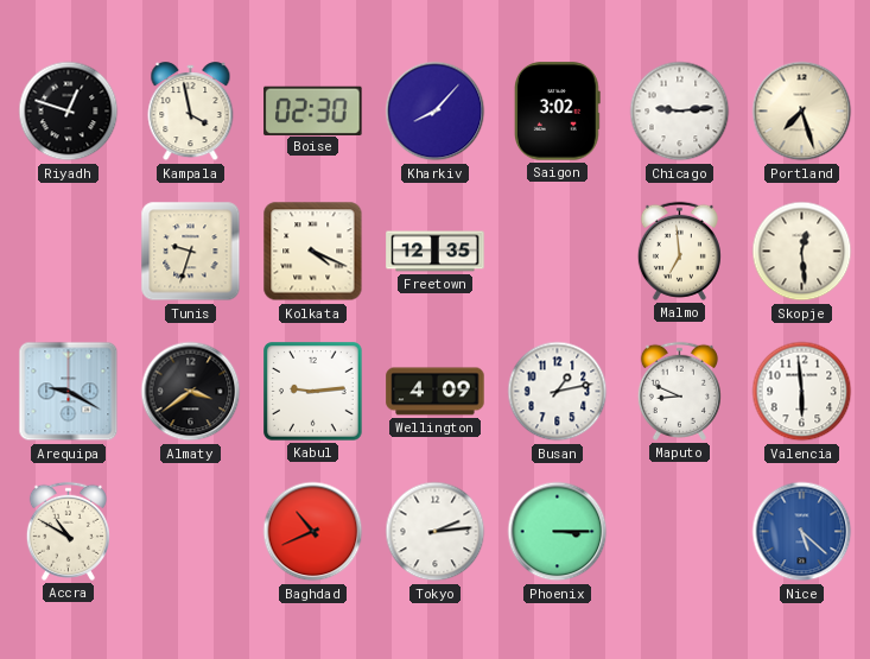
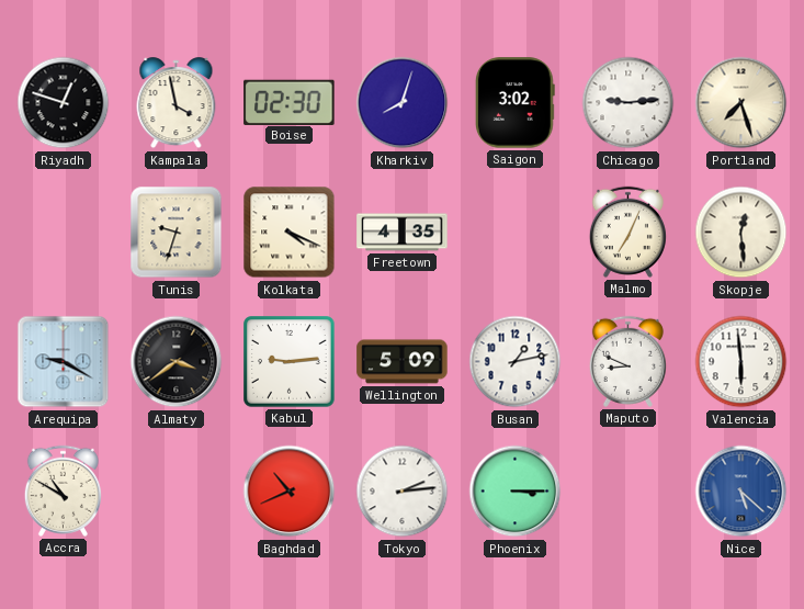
Kharkiv: 8:07 -> 8:03
Freetown: 12:35 -> 4:35
Malmo: 6:59 -> 7:04
Wellington: 4:09 -> 5:09
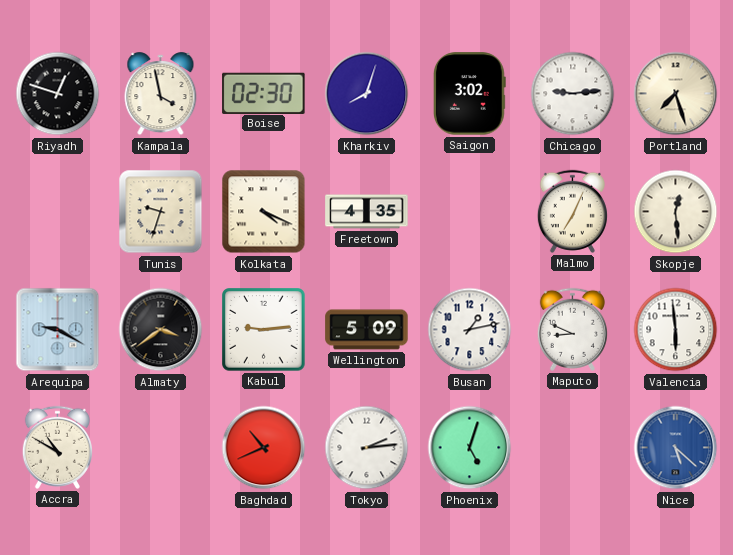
Phoenix: 3:15 -> 5:03
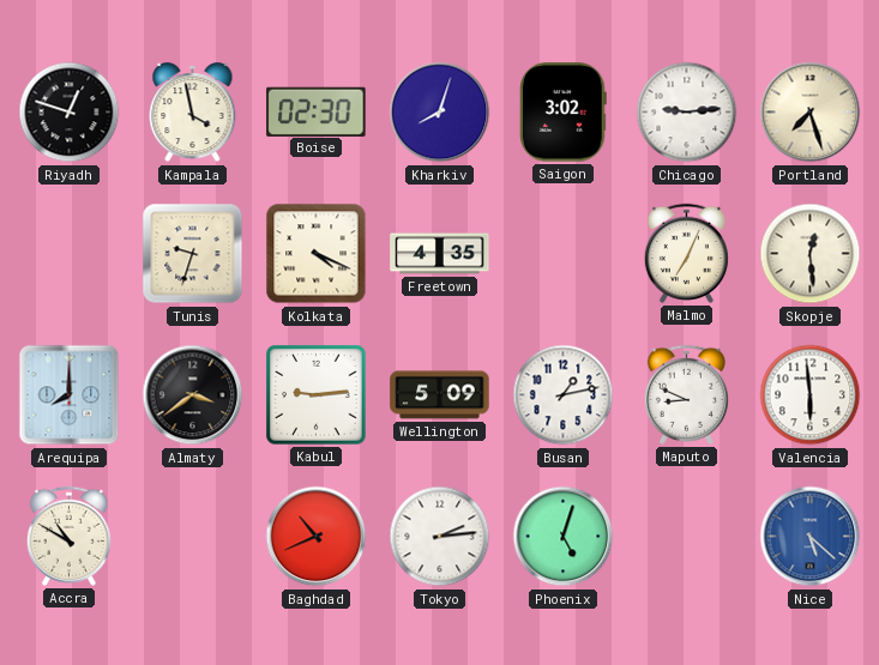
Arequipa: 9:20 -> 8:00
